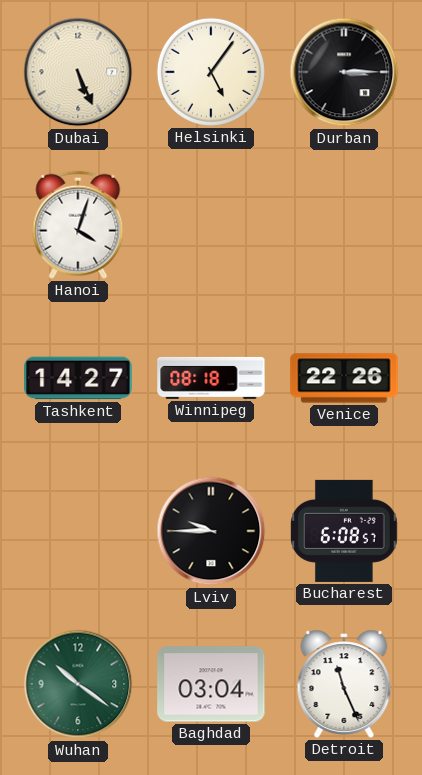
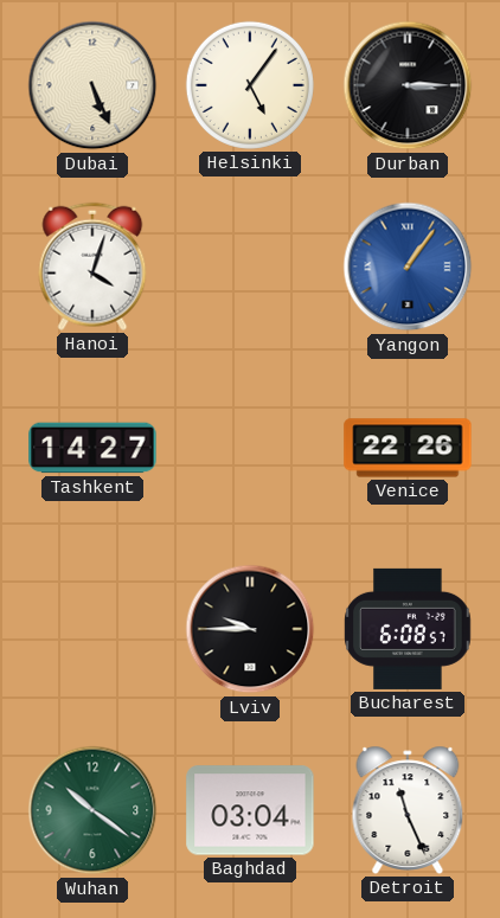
Yangon: none -> 1:06
Winnipeg: 08:18 -> none
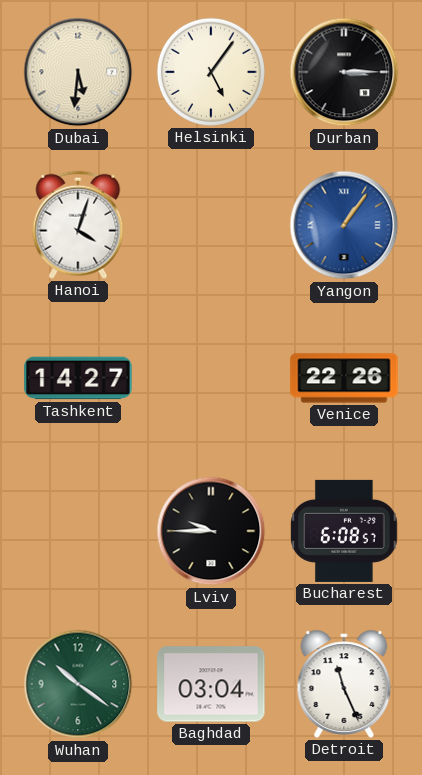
Dubai: 5:26 -> 5:31
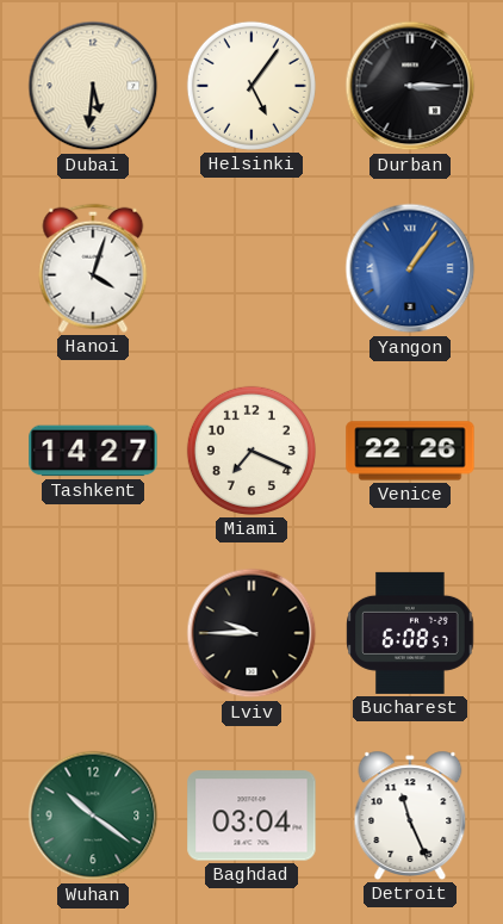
Miami: none -> 7:19
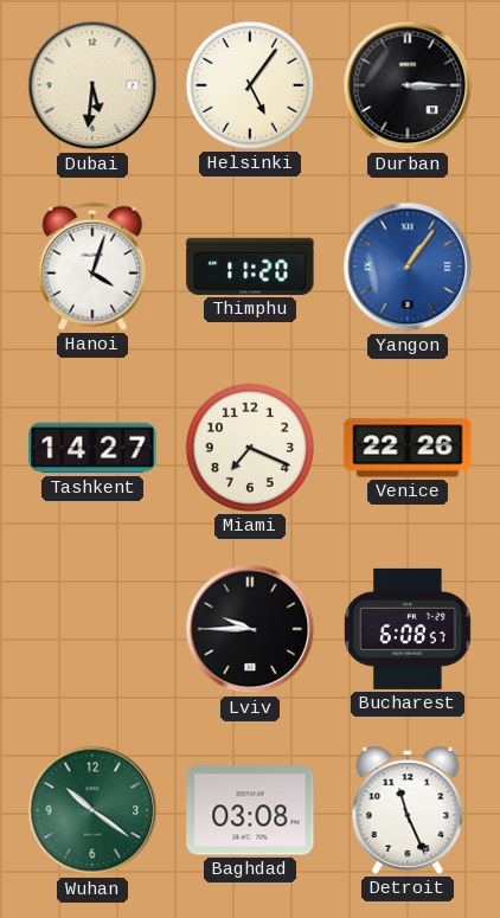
Thimphu: none -> 11:20
Baghdad: 03:04 -> 03:08
